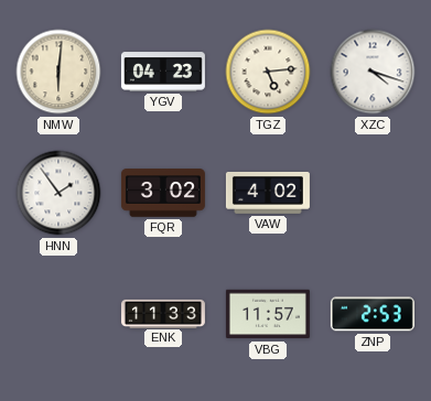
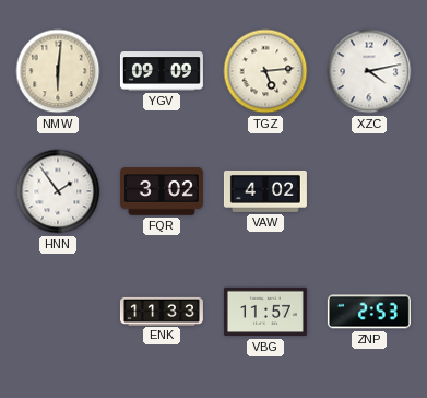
YGV: 04:23 -> 09:09
XZC: 4:18 -> 4:13
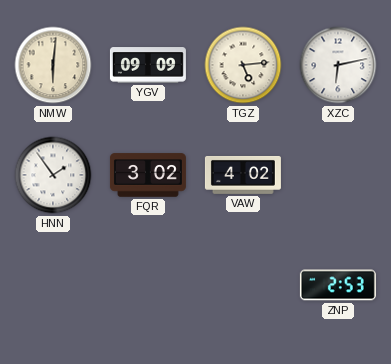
XZC: 4:13 -> 6:13
ENK: 11:33 -> none
VBG: 11:57 -> none
